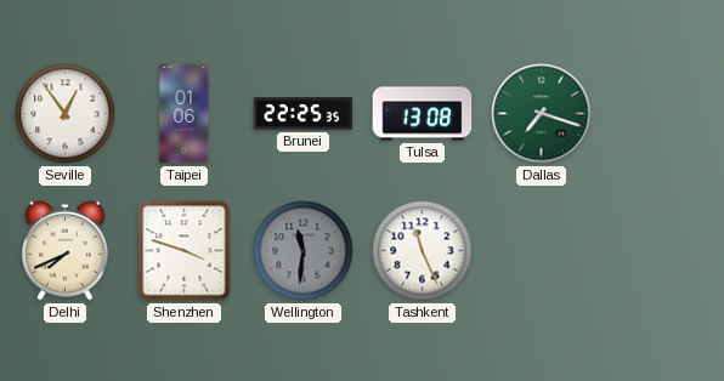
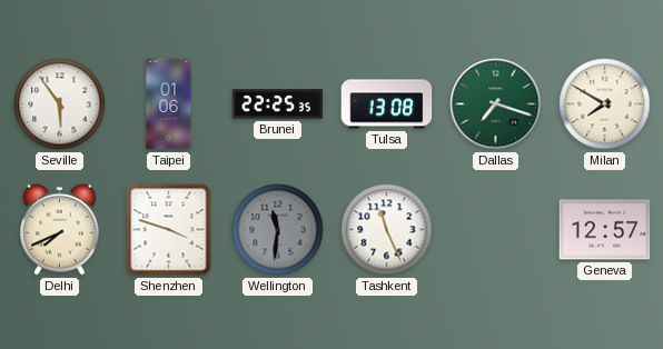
Seville: 12:54 -> 5:54
Milan: none -> 7:50
Geneva: none -> 12:57
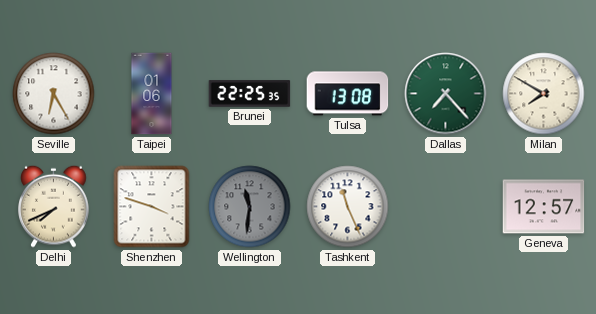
Seville: 5:54 -> 6:25
Dallas: 7:18 -> 7:23
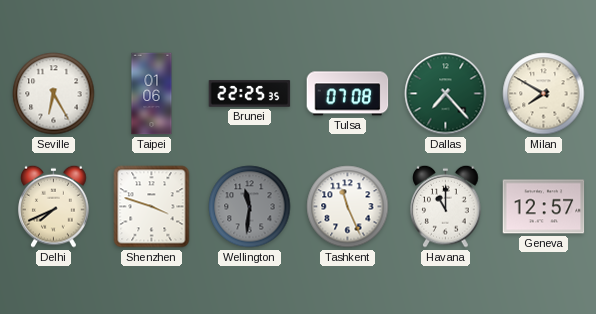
Tulsa: 13:08 -> 07:08
Havana: none -> 11:00
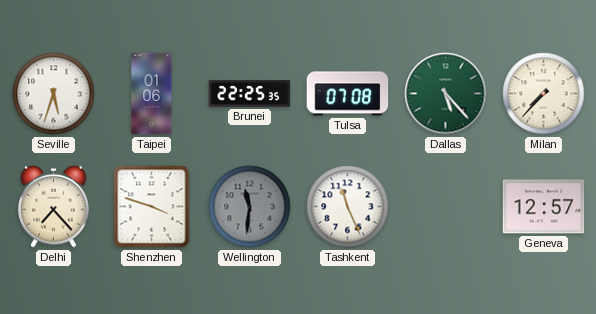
Seville: 6:25 -> 5:33
Dallas: 7:23 -> 5:23
Milan: 7:50 -> 7:37
Delhi: 7:41 -> 7:23
Havana: 11:00 -> none
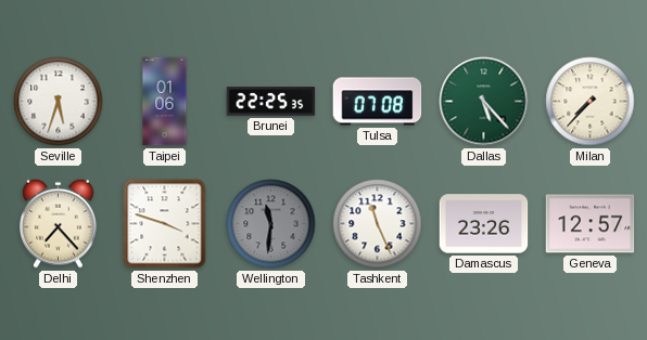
Damascus: none -> 23:26
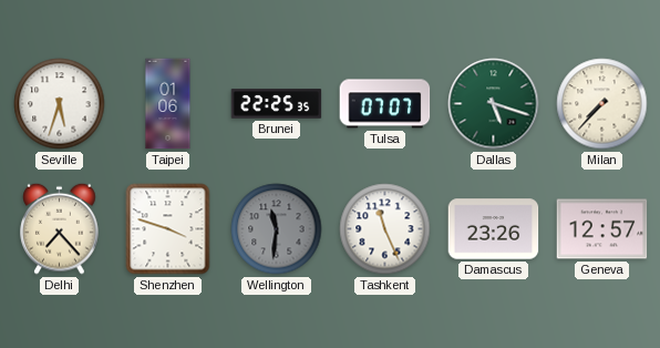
Tulsa: 07:08 -> 07:07
Dallas: 5:23 -> 5:18
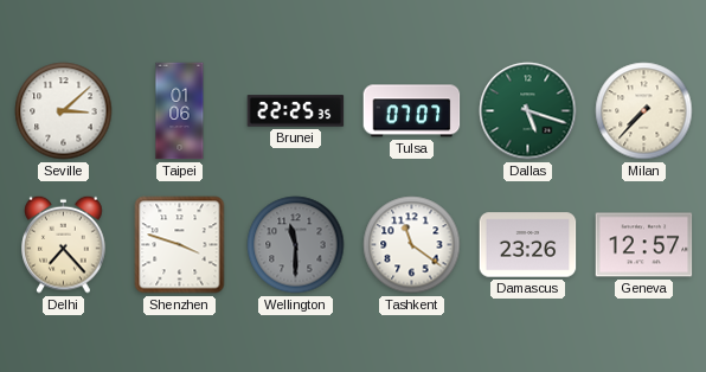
Seville: 5:33 -> 3:08
Wellington: 11:31 -> 11:30
Tashkent: 11:26 -> 11:21
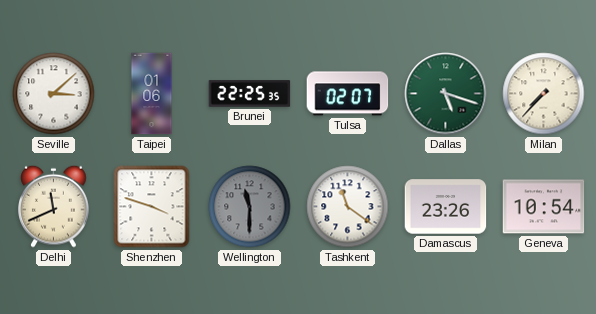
Tulsa: 07:07 -> 02:07
Delhi: 7:23 -> 11:41
Geneva: 12:57 -> 10:54
